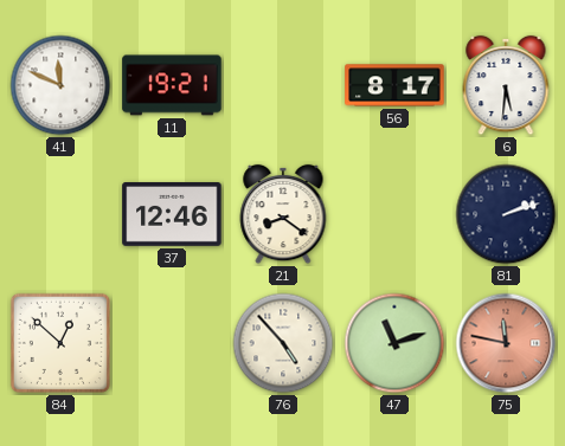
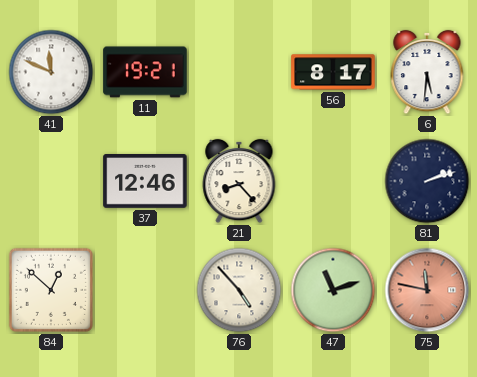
21: 8:21 -> 8:23
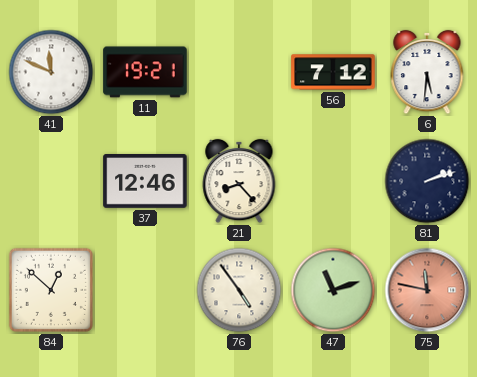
56: 8:17 -> 7:12
76: 4:53 -> 4:54
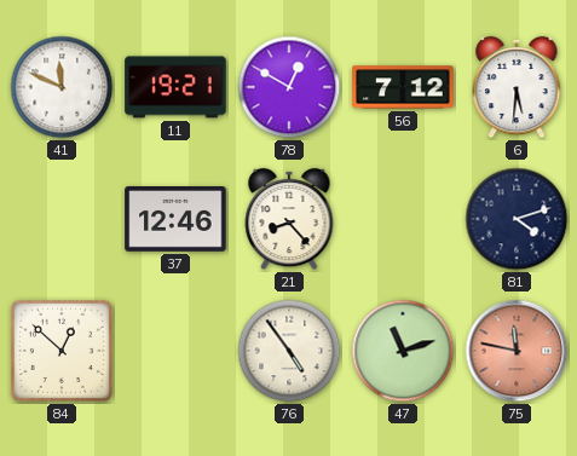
78: none -> 12:50
81: 2:12 -> 4:12
